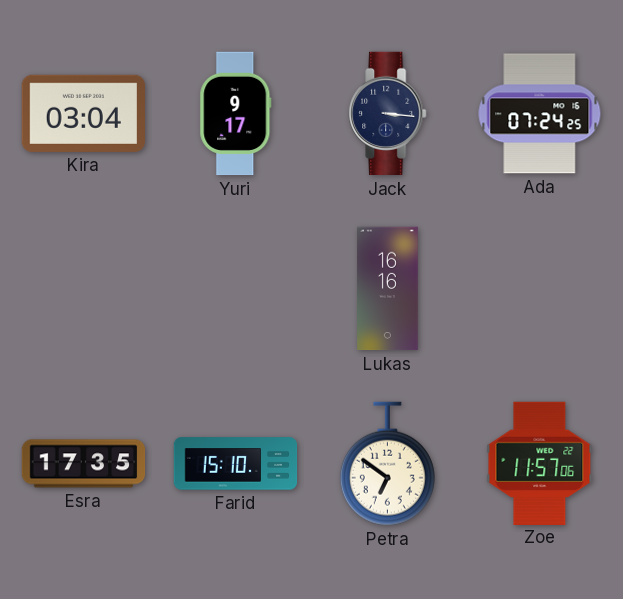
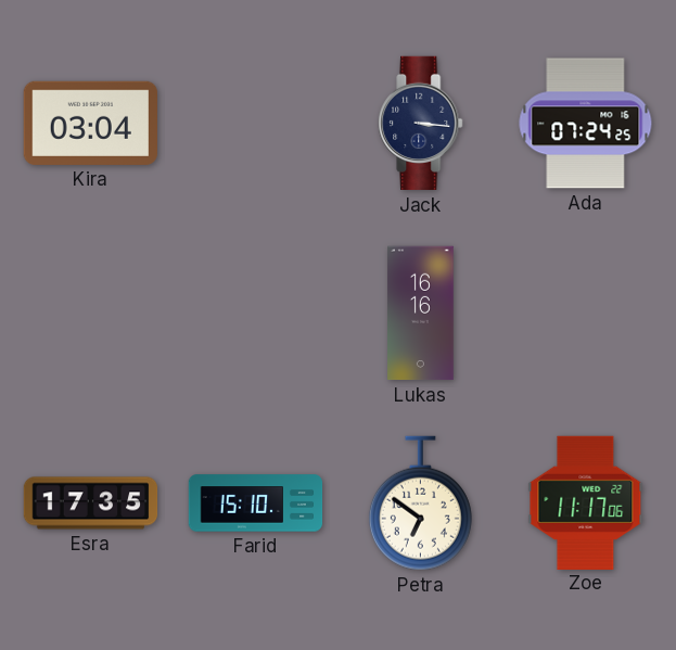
Yuri: 9:17 -> none
Zoe: 11:57 -> 11:17
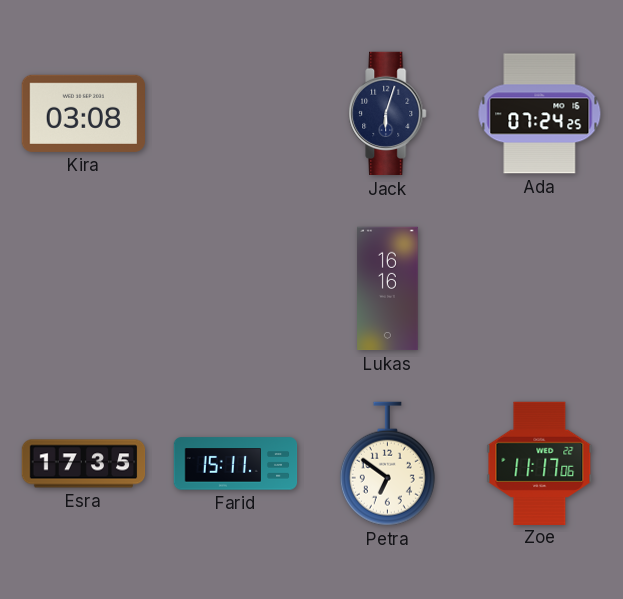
Kira: 03:04 -> 03:08
Jack: 3:16 -> 6:03
Farid: 15:10 -> 15:11
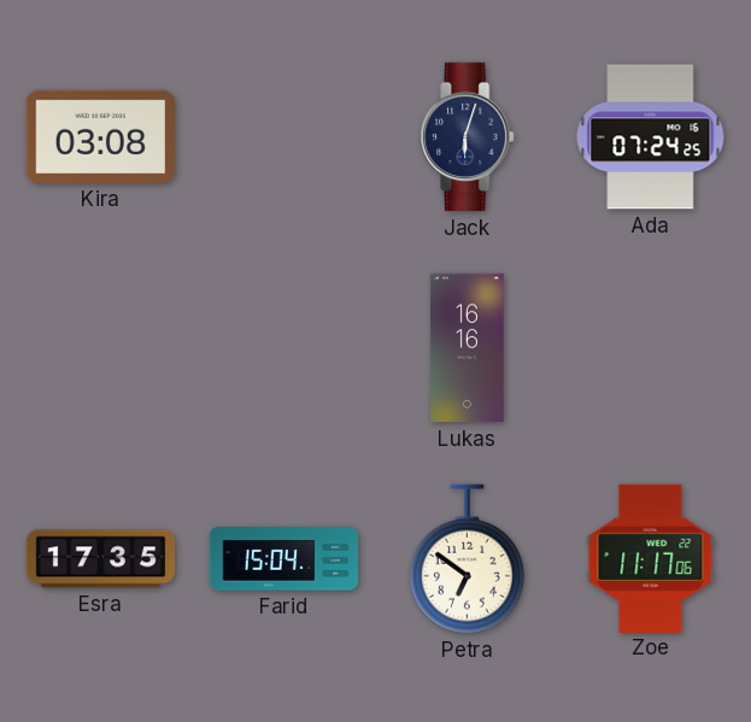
Farid: 15:11 -> 15:04
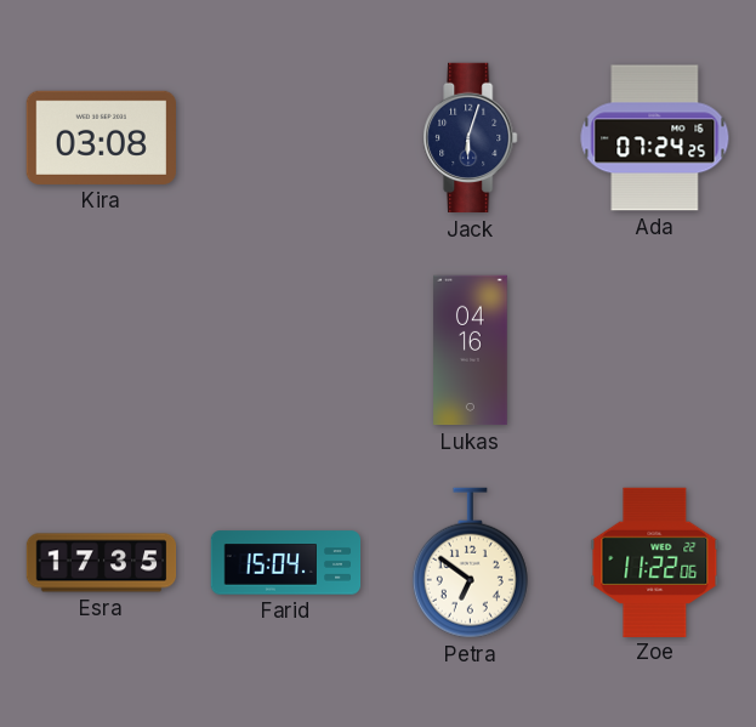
Lukas: 16:16 -> 04:16
Zoe: 11:17 -> 11:22
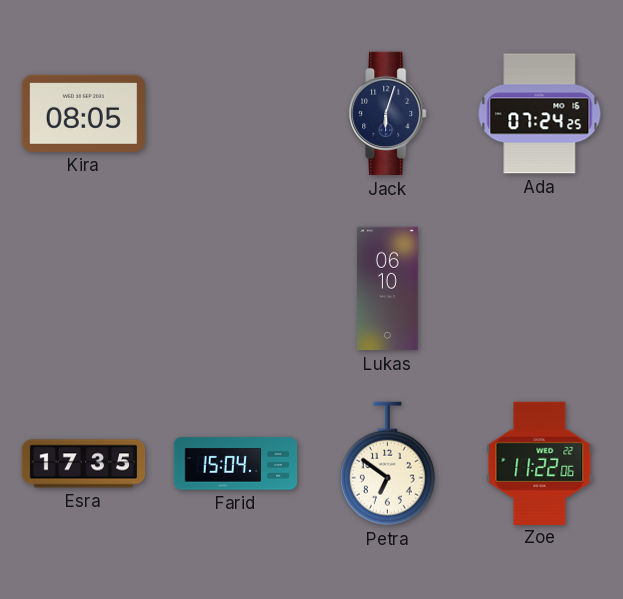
Kira: 03:08 -> 08:05
Lukas: 04:16 -> 06:10
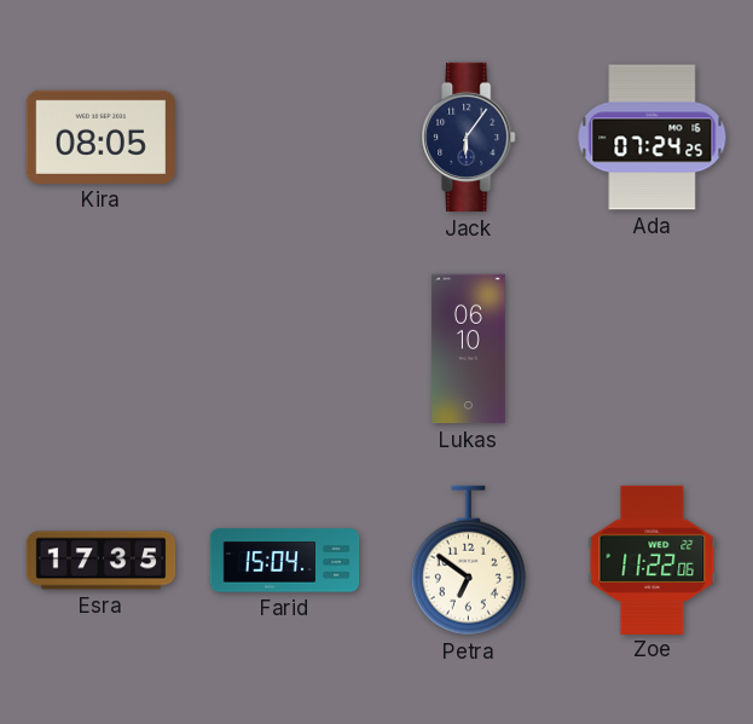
Jack: 6:03 -> 6:06
